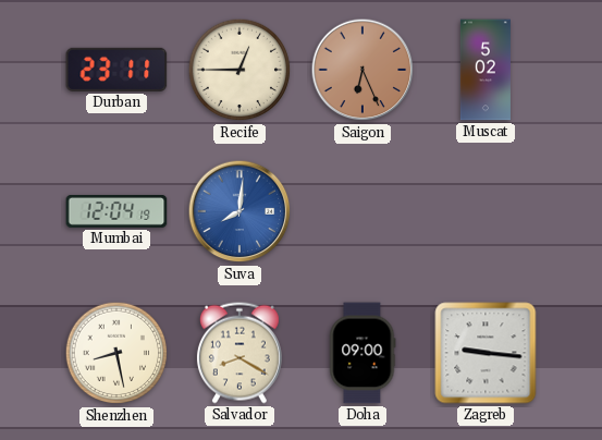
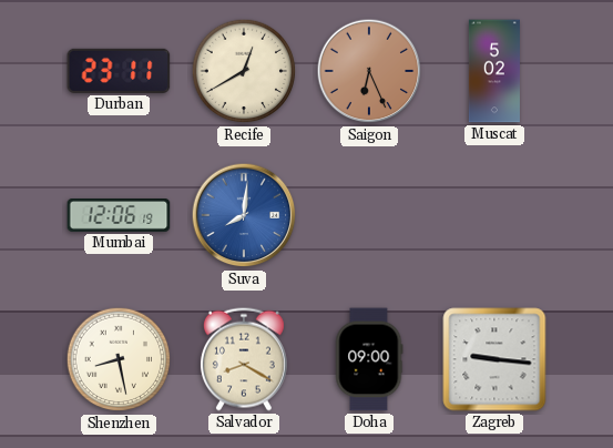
Recife: 12:45 -> 12:40
Mumbai: 12:04 -> 12:06
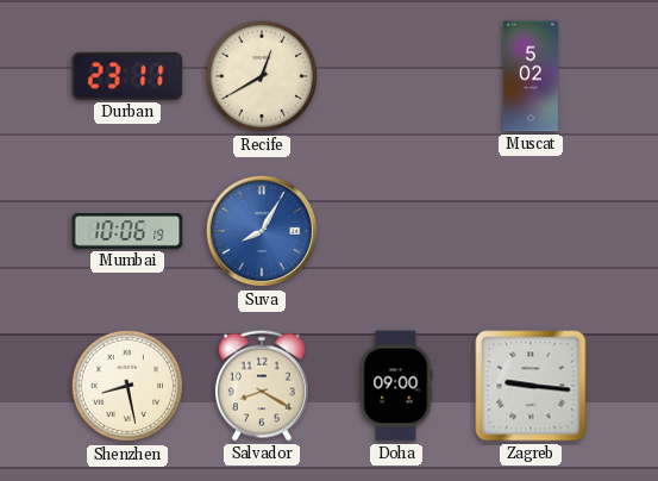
Saigon: 6:26 -> none
Mumbai: 12:06 -> 10:06
Suva: 8:01 -> 8:05
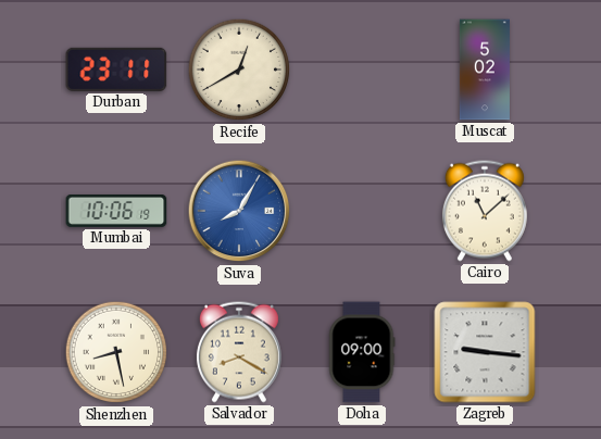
Cairo: none -> 11:08
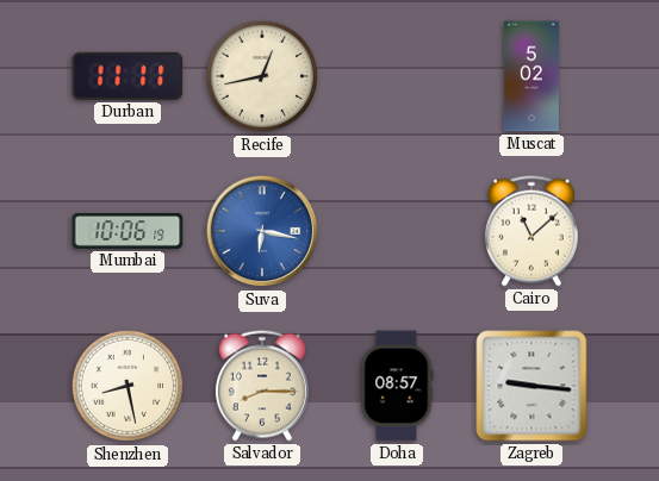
Durban: 23:11 -> 11:11
Recife: 12:40 -> 12:43
Suva: 8:05 -> 6:17
Salvador: 8:20 -> 8:15
Doha: 09:00 -> 08:57
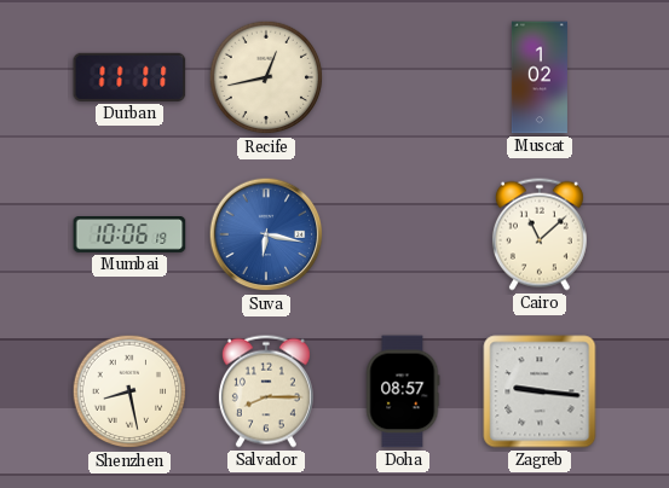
Muscat: 5:02 -> 1:02
